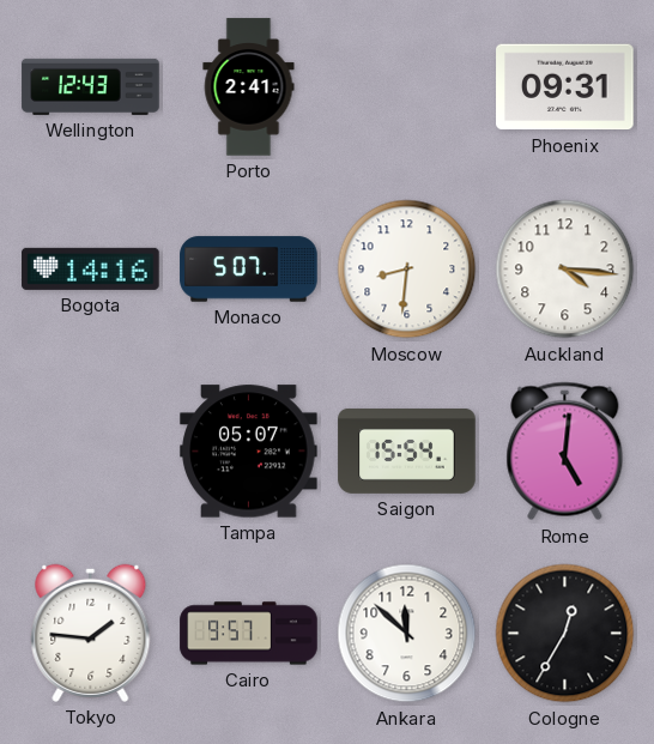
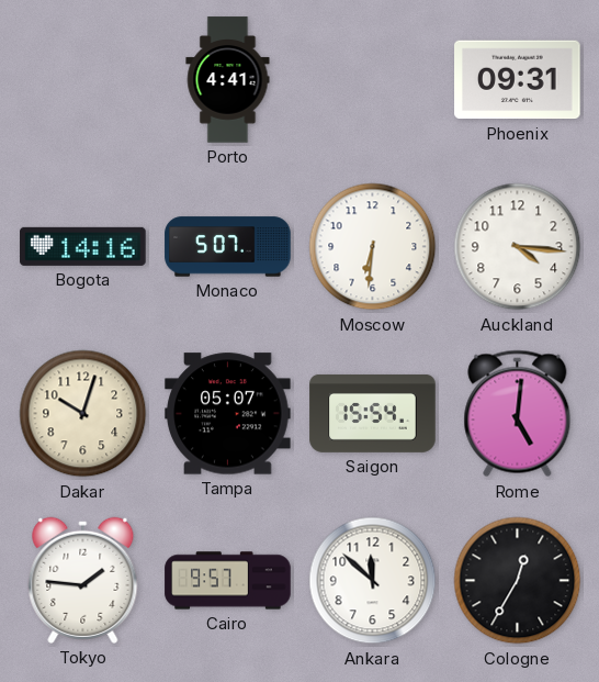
Wellington: 12:43 -> none
Porto: 2:41 -> 4:41
Moscow: 8:31 -> 6:31
Dakar: none -> 10:03
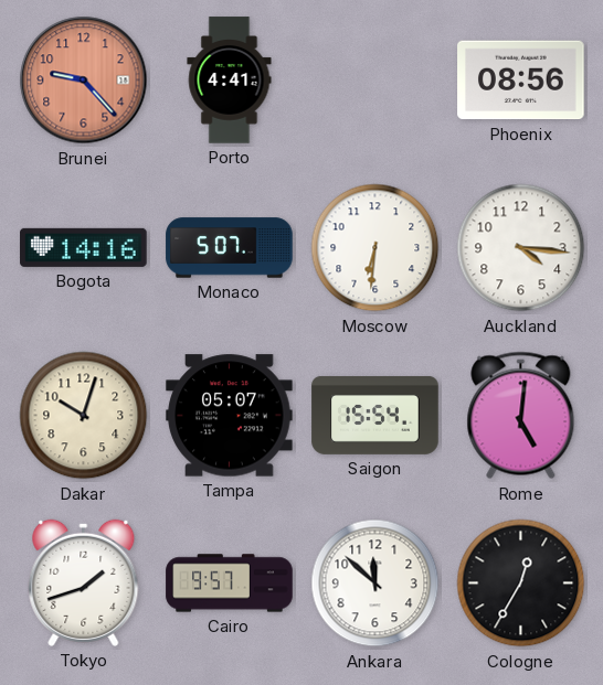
Brunei: none -> 9:23
Phoenix: 09:31 -> 08:56
Tokyo: 1:46 -> 1:42
